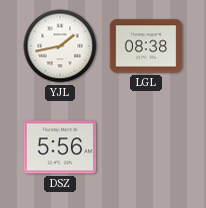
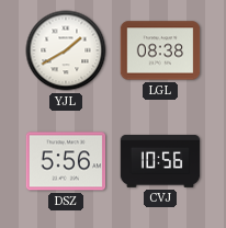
YJL: 1:43 -> 1:40
CVJ: none -> 10:56
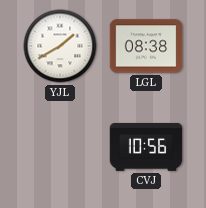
DSZ: 5:56 -> none
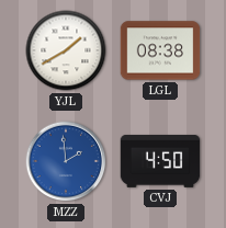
MZZ: none -> 1:59
CVJ: 10:56 -> 4:50
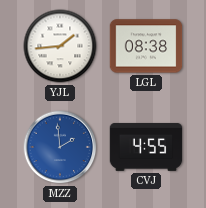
YJL: 1:40 -> 1:44
CVJ: 4:50 -> 4:55
